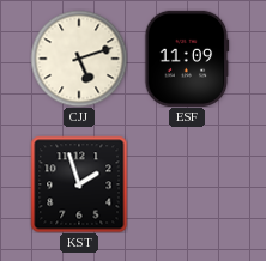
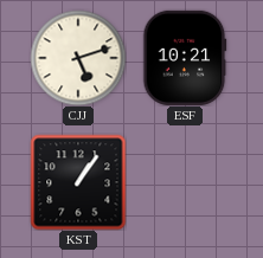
ESF: 11:09 -> 10:21
KST: 1:57 -> 1:06
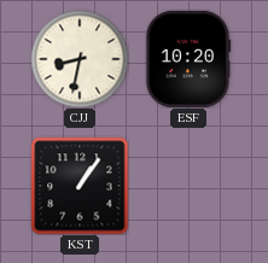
CJJ: 5:12 -> 8:32
ESF: 10:21 -> 10:20
